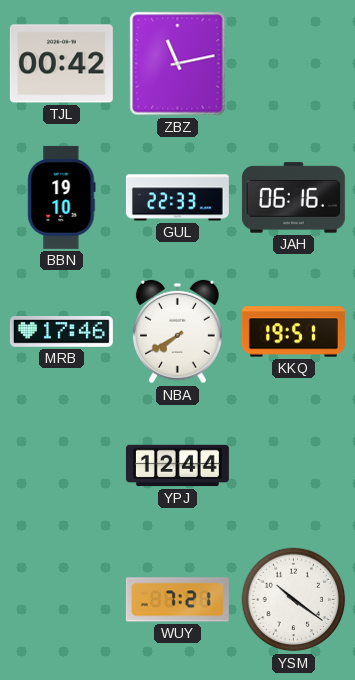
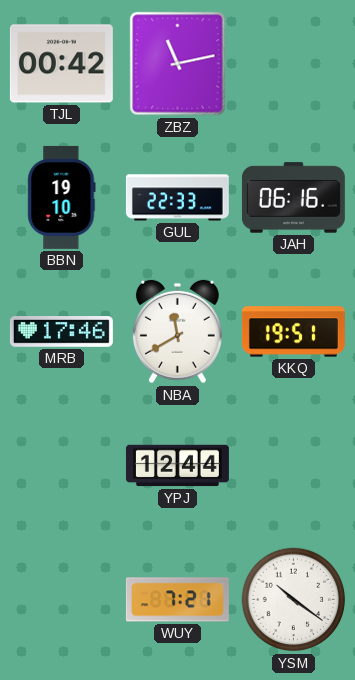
NBA: 7:40 -> 11:40
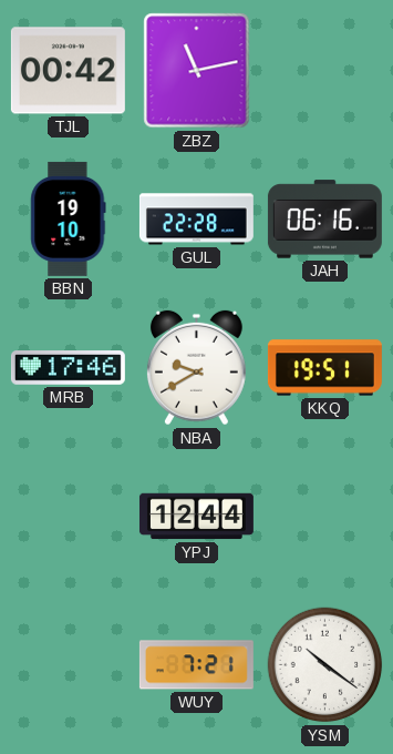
GUL: 22:33 -> 22:28
NBA: 11:40 -> 9:40
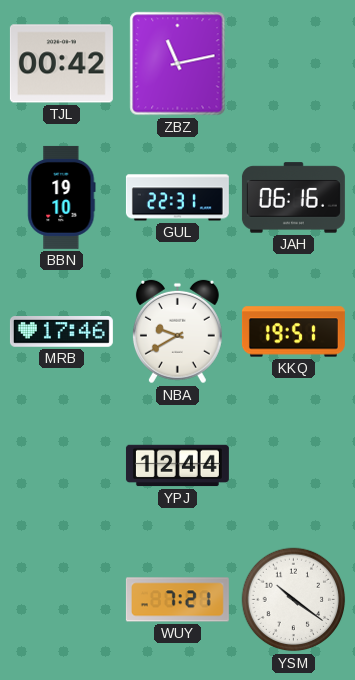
GUL: 22:28 -> 22:31
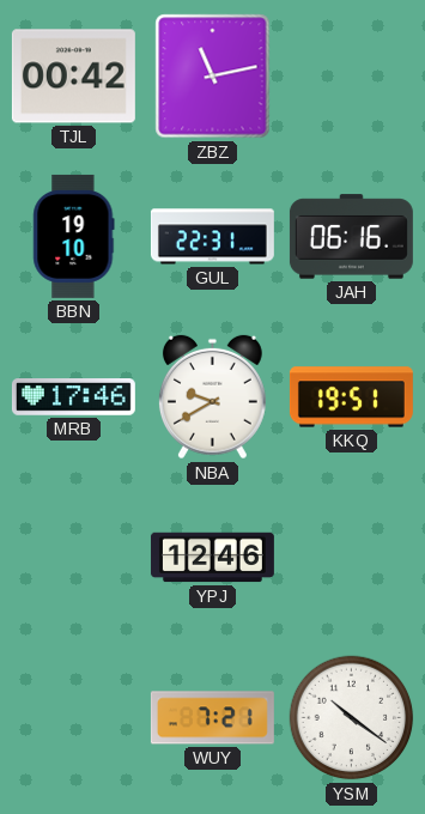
YPJ: 12:44 -> 12:46
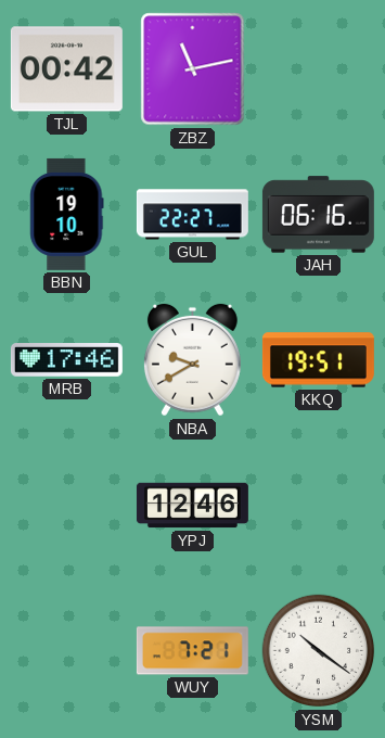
GUL: 22:31 -> 22:27
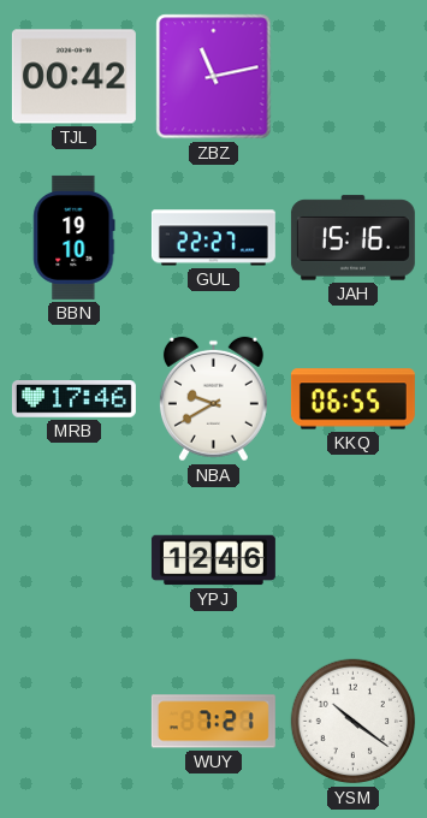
JAH: 06:16 -> 15:16
KKQ: 19:51 -> 06:55
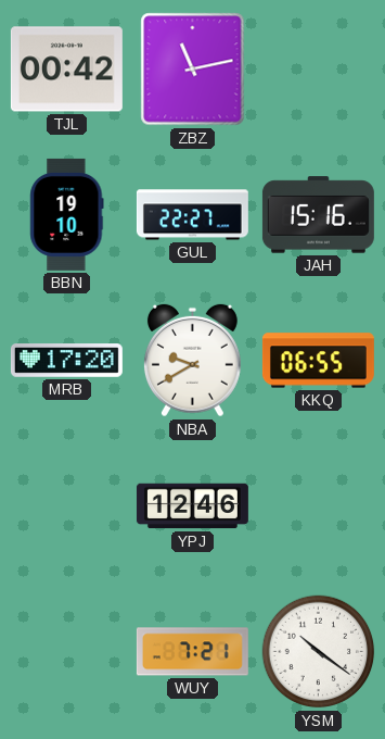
MRB: 17:46 -> 17:20
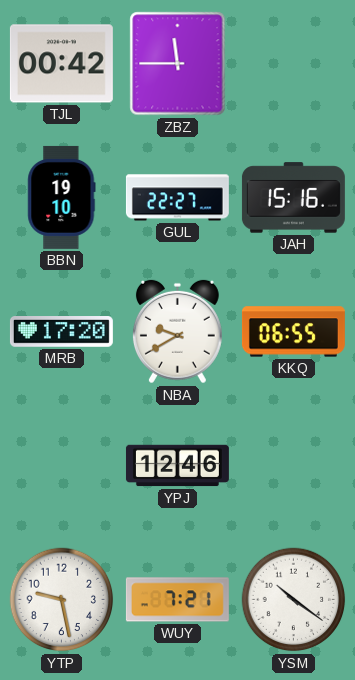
ZBZ: 11:13 -> 11:45
YTP: none -> 9:28
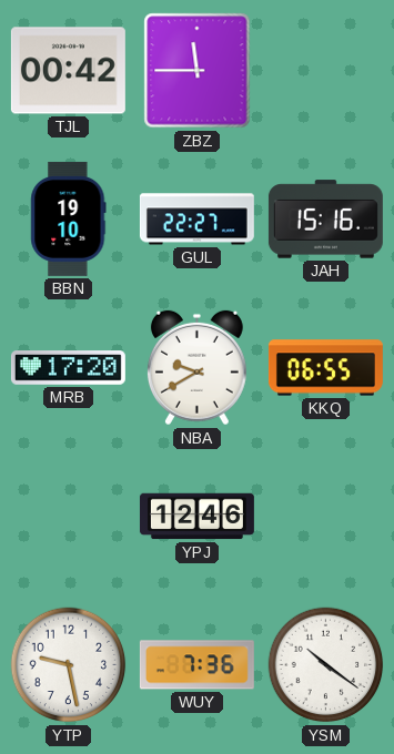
WUY: 7:21 -> 7:36
